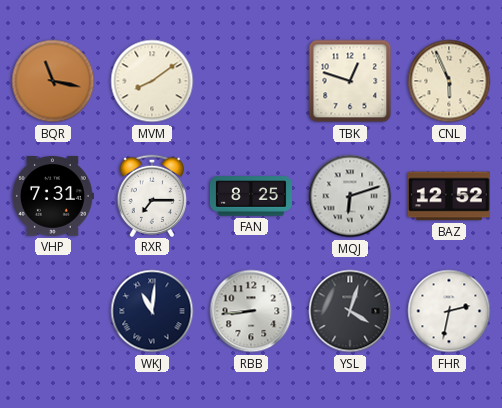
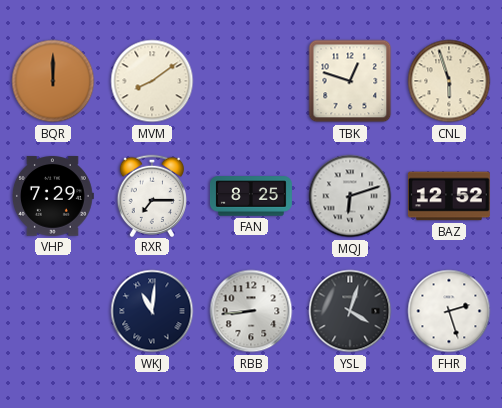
BQR: 11:17 -> 12:00
CNL: 5:56 -> 5:57
VHP: 7:31 -> 7:29
FHR: 2:32 -> 2:27
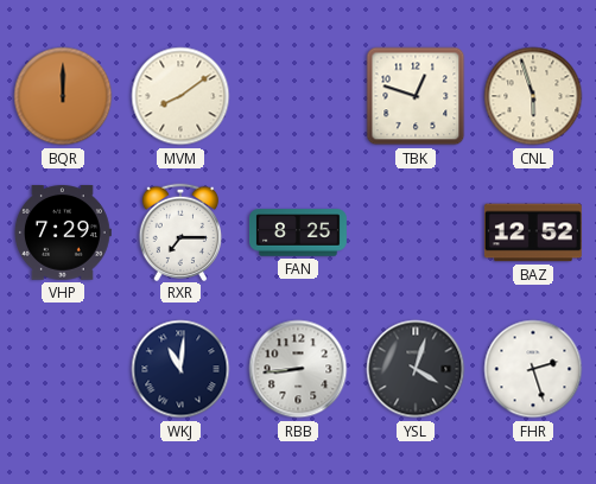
MQJ: 6:12 -> none
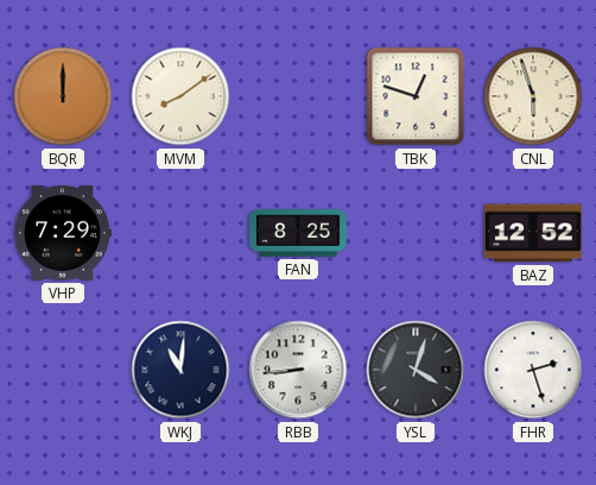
RXR: 7:15 -> none
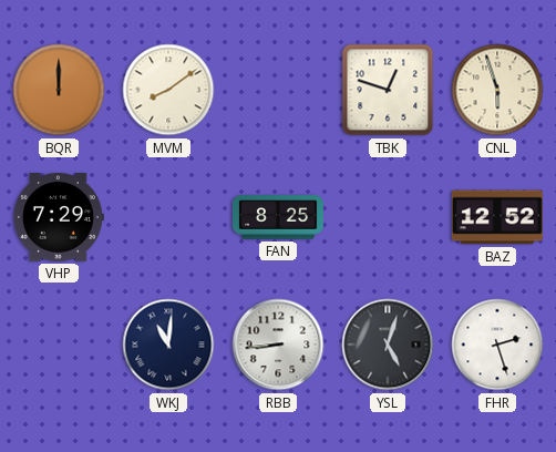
YSL: 4:03 -> 5:03
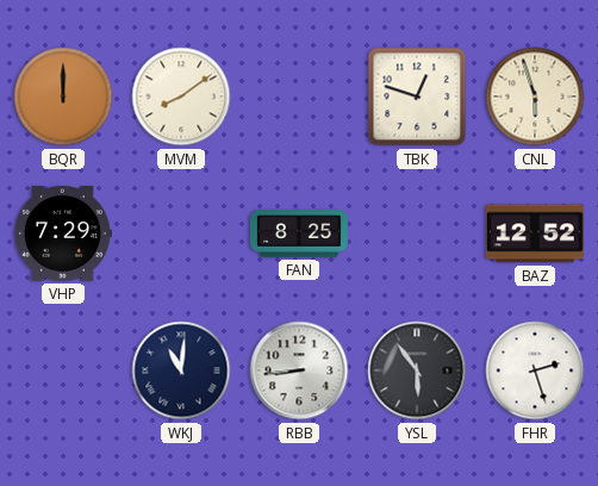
YSL: 5:03 -> 5:54
